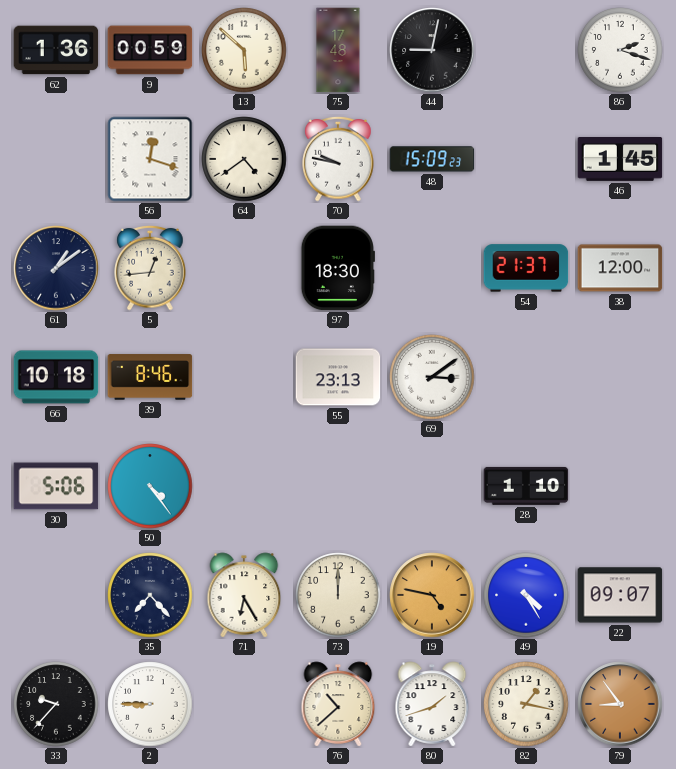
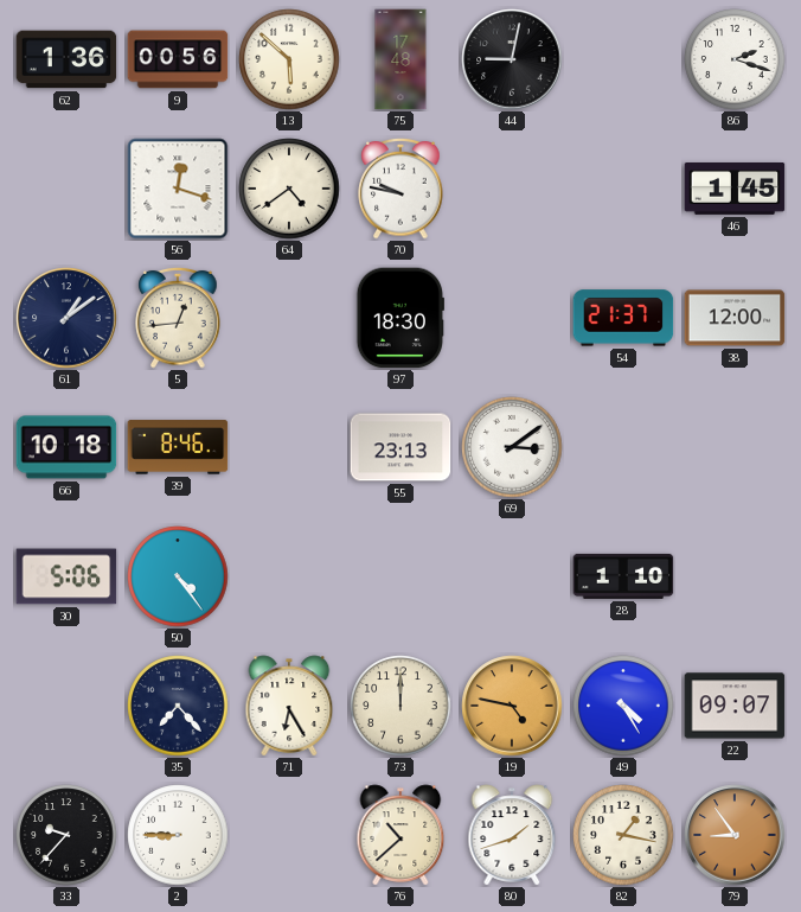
9: 00:59 -> 00:56
48: 15:09 -> none
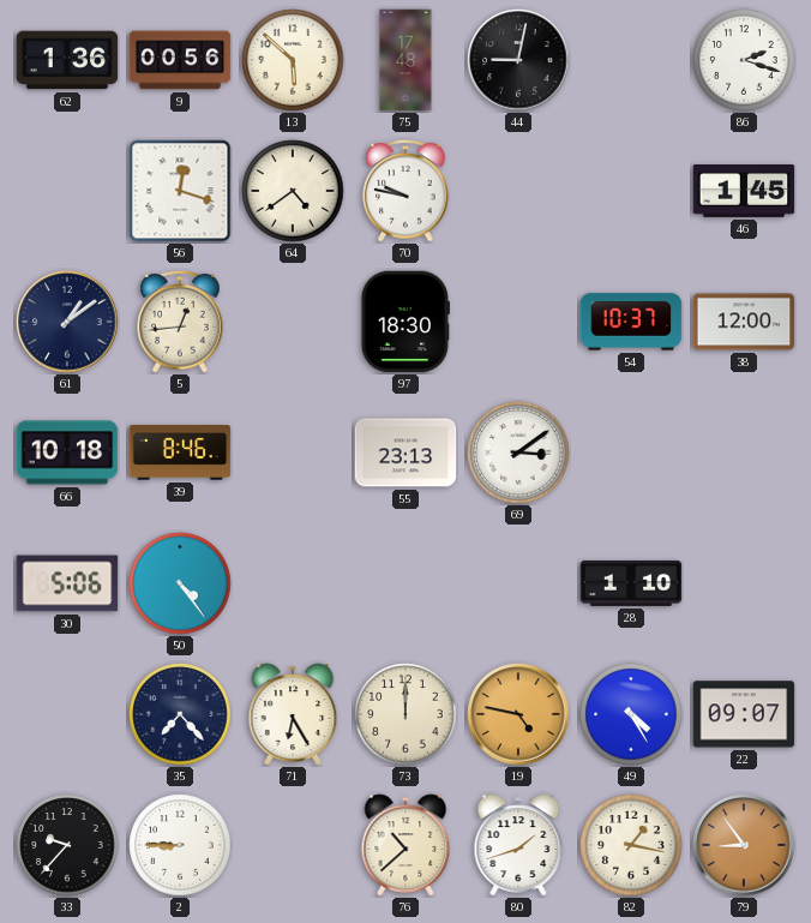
54: 21:37 -> 10:37
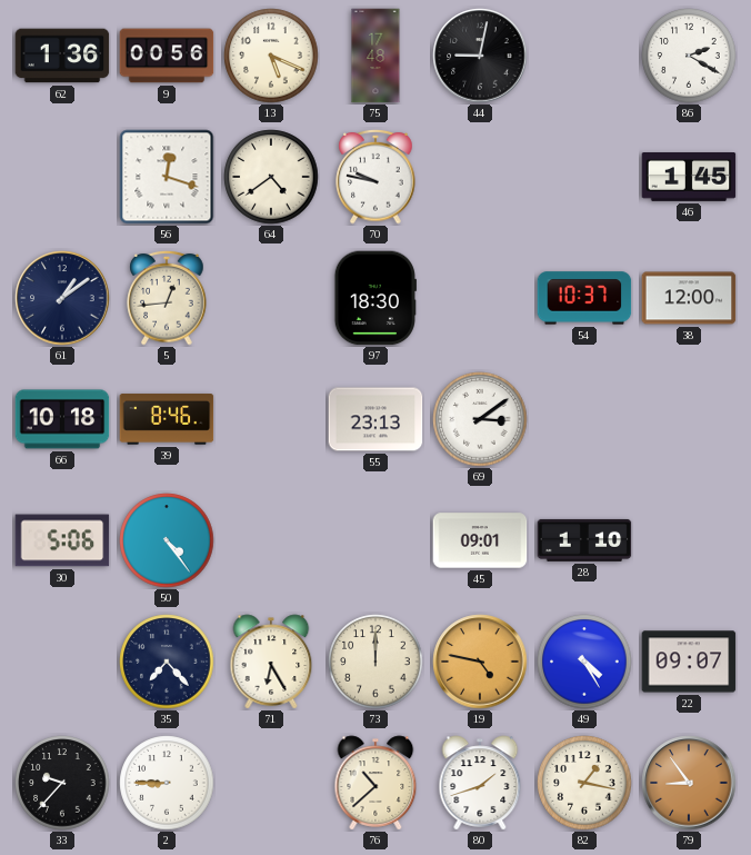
13: 5:52 -> 5:19
86: 2:18 -> 2:20
45: none -> 09:01
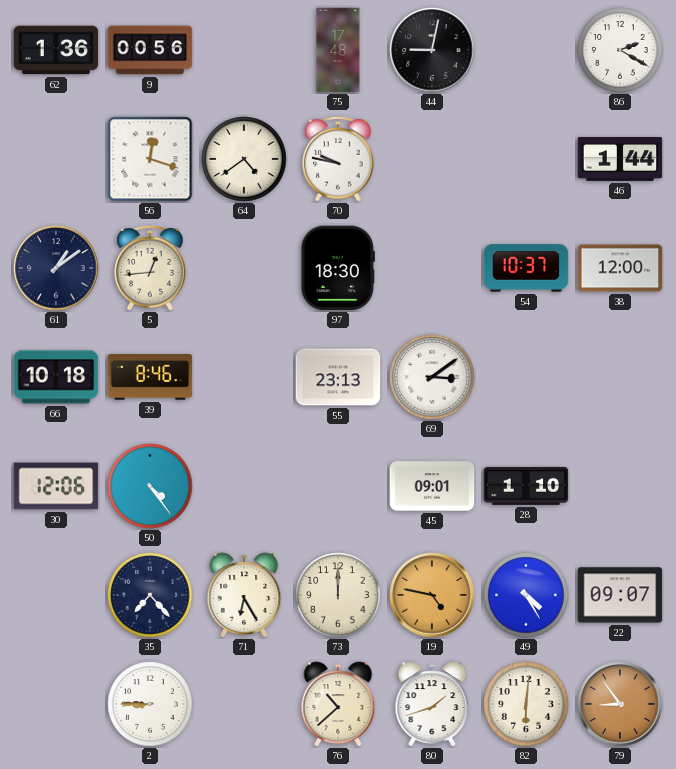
13: 5:19 -> none
46: 1:45 -> 1:44
30: 5:06 -> 12:06
33: 9:37 -> none
82: 1:17 -> 6:01
